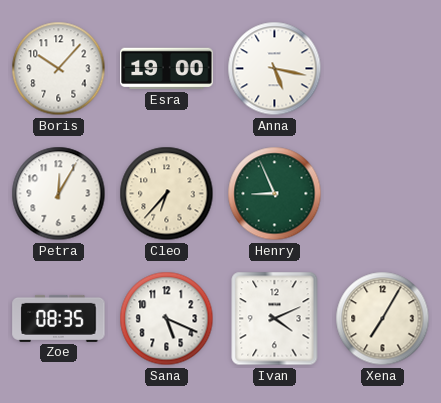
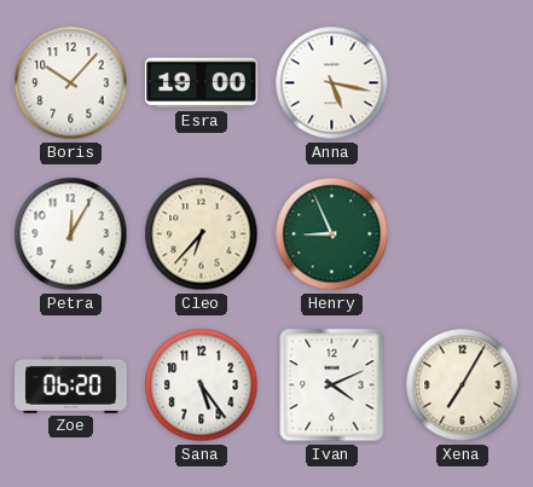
Zoe: 08:35 -> 06:20
Sana: 5:19 -> 5:24
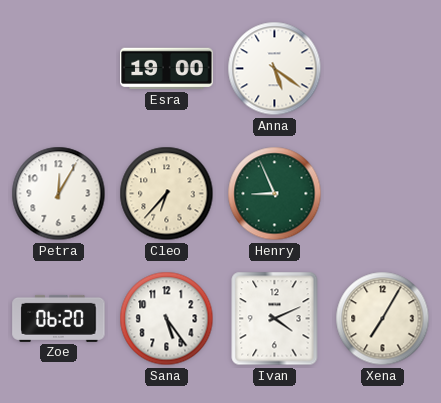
Boris: 10:07 -> none
Anna: 5:17 -> 5:21
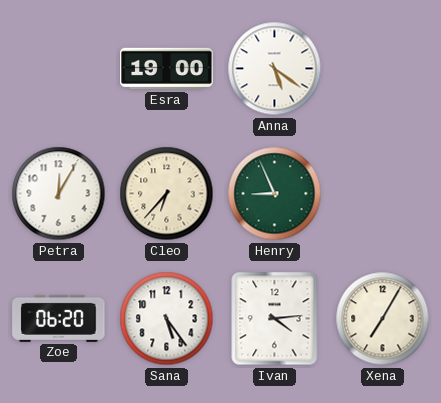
Ivan: 4:11 -> 4:14
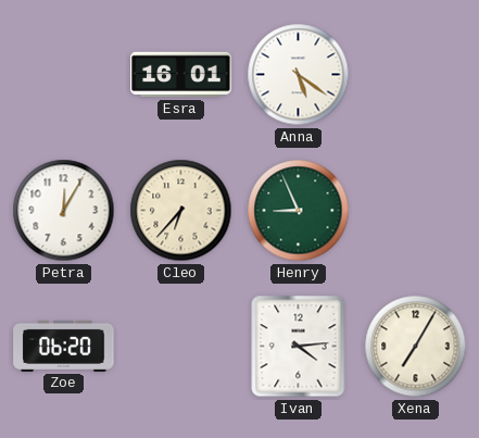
Esra: 19:00 -> 16:01
Sana: 5:24 -> none
